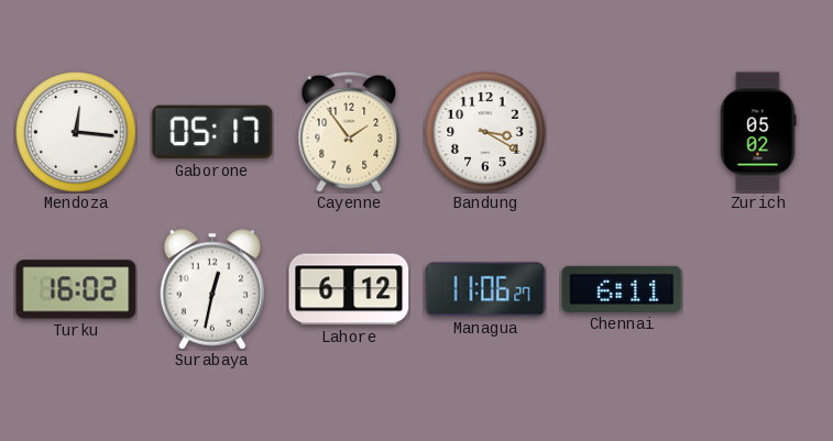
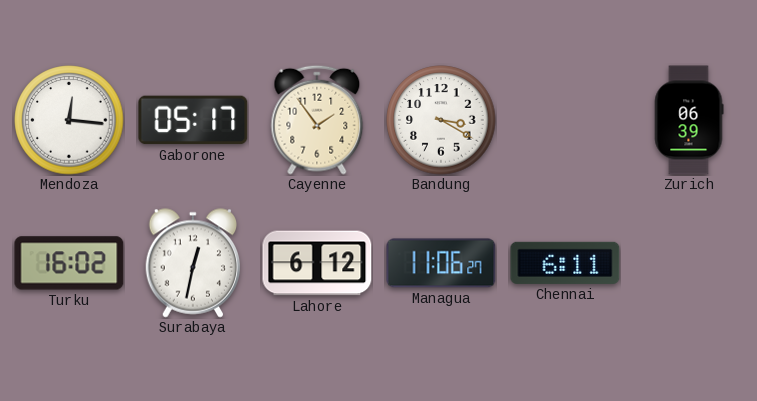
Zurich: 05:02 -> 06:39
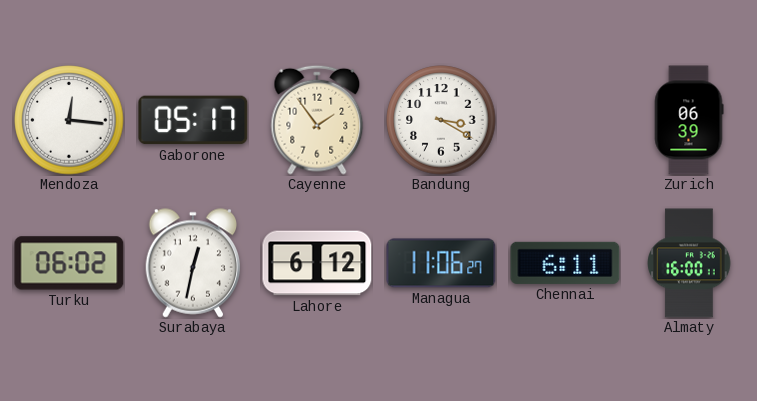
Turku: 16:02 -> 06:02
Almaty: none -> 16:00
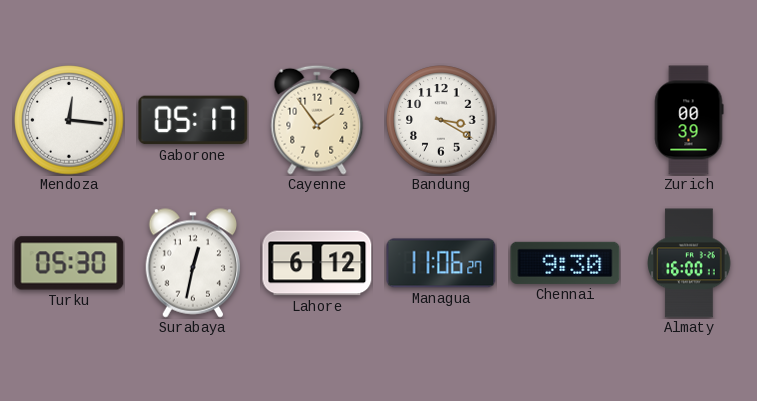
Zurich: 06:39 -> 00:39
Turku: 06:02 -> 05:30
Chennai: 6:11 -> 9:30
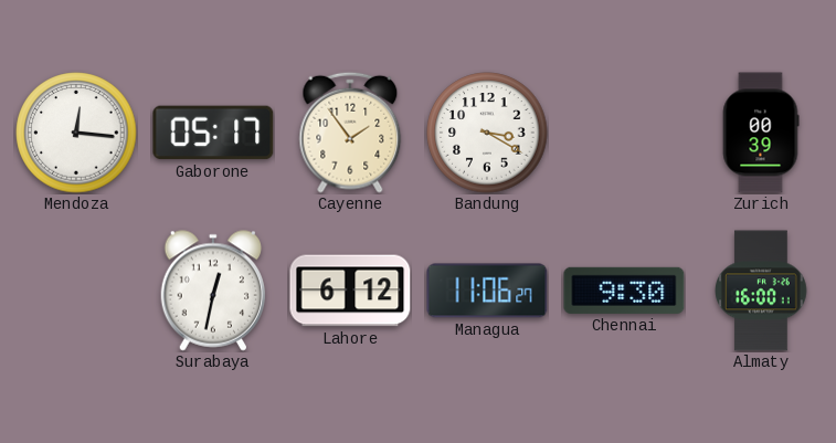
Turku: 05:30 -> none
